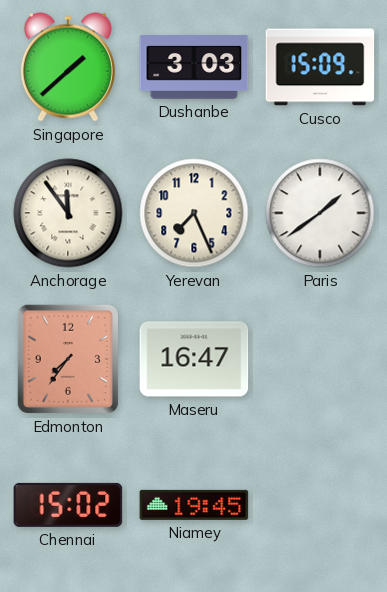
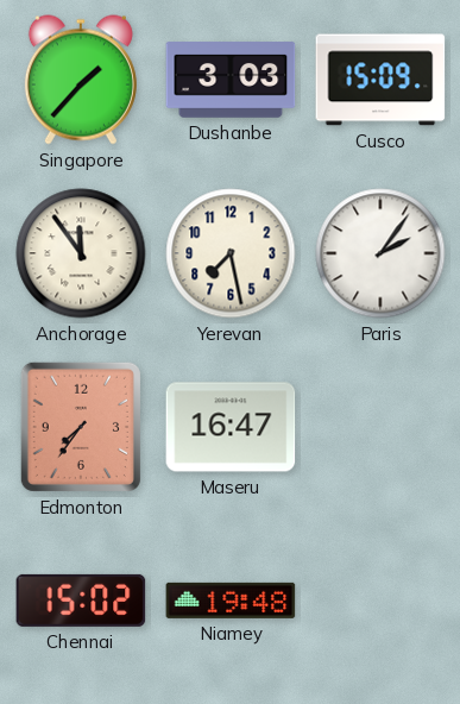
Singapore: 1:38 -> 1:37
Yerevan: 7:26 -> 7:28
Paris: 1:39 -> 2:06
Niamey: 19:45 -> 19:48
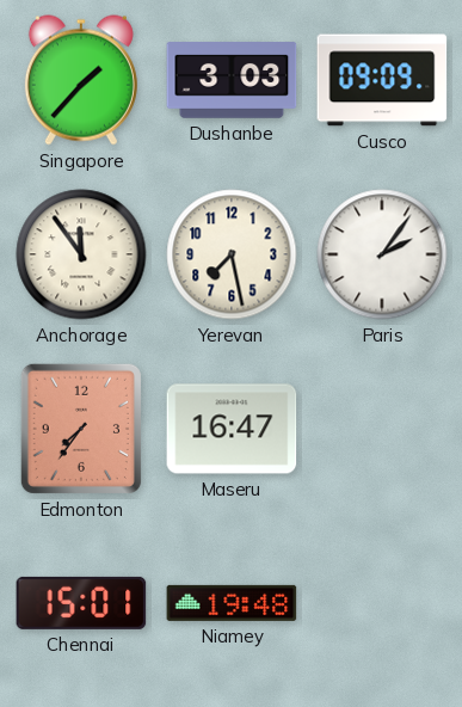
Cusco: 15:09 -> 09:09
Chennai: 15:02 -> 15:01
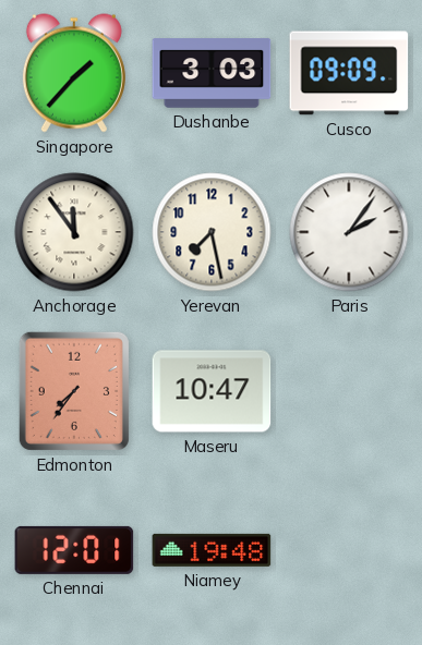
Maseru: 16:47 -> 10:47
Chennai: 15:01 -> 12:01
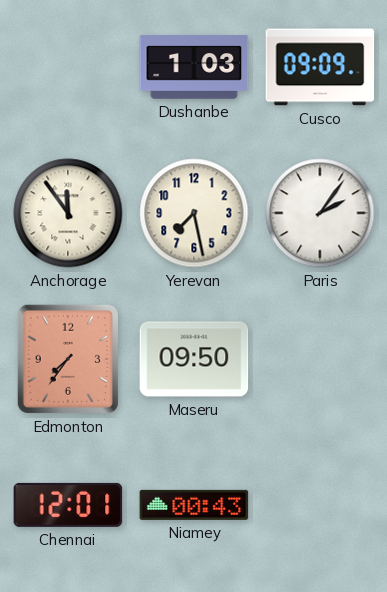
Singapore: 1:37 -> none
Dushanbe: 3:03 -> 1:03
Maseru: 10:47 -> 09:50
Niamey: 19:48 -> 00:43
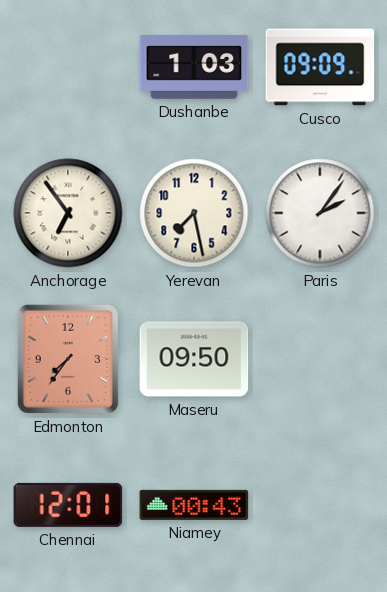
Anchorage: 11:54 -> 6:54
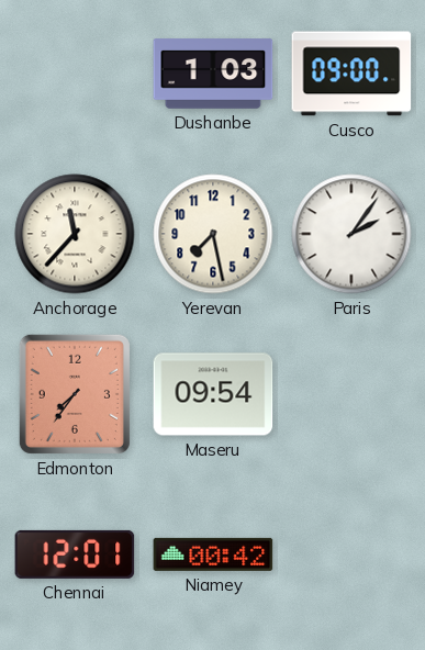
Cusco: 09:09 -> 09:00
Anchorage: 6:54 -> 11:37
Maseru: 09:50 -> 09:54
Niamey: 00:43 -> 00:42
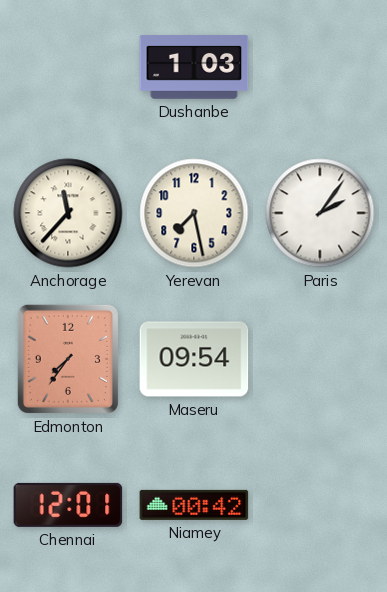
Cusco: 09:00 -> none
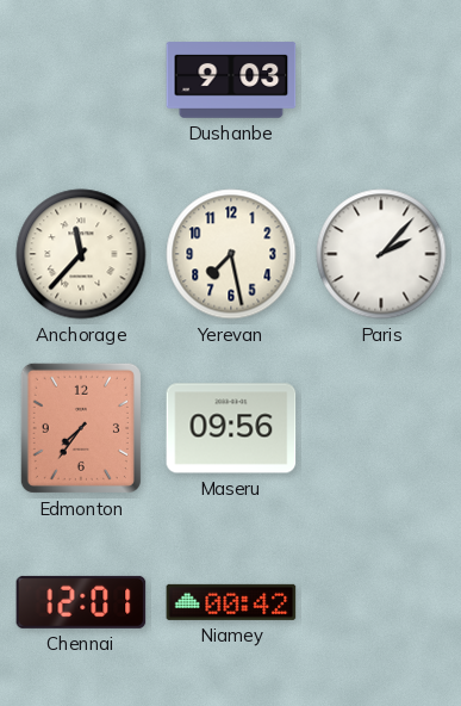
Dushanbe: 1:03 -> 9:03
Paris: 2:06 -> 2:07
Maseru: 09:54 -> 09:56
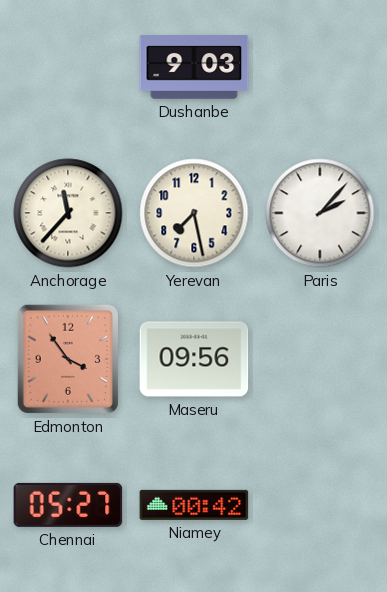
Edmonton: 7:36 -> 3:54
Chennai: 12:01 -> 05:27
